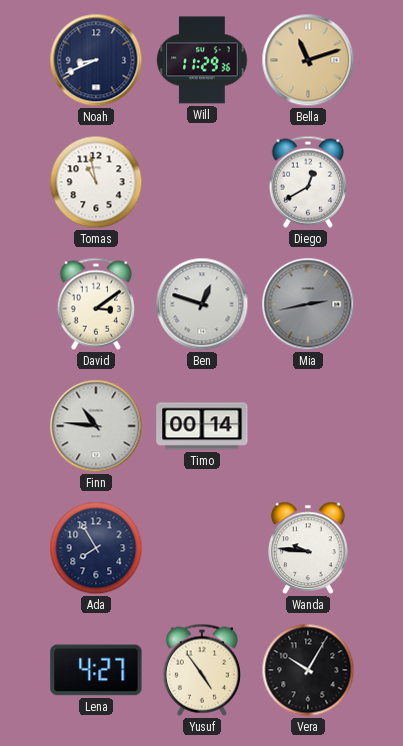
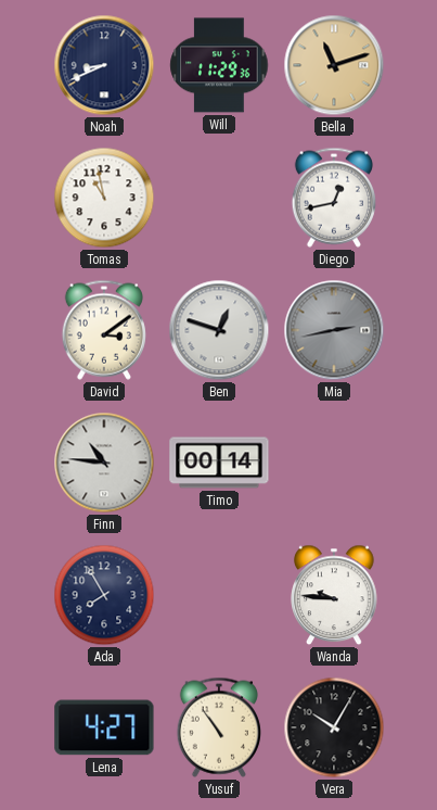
Diego: 12:40 -> 12:43
Yusuf: 4:54 -> 10:54
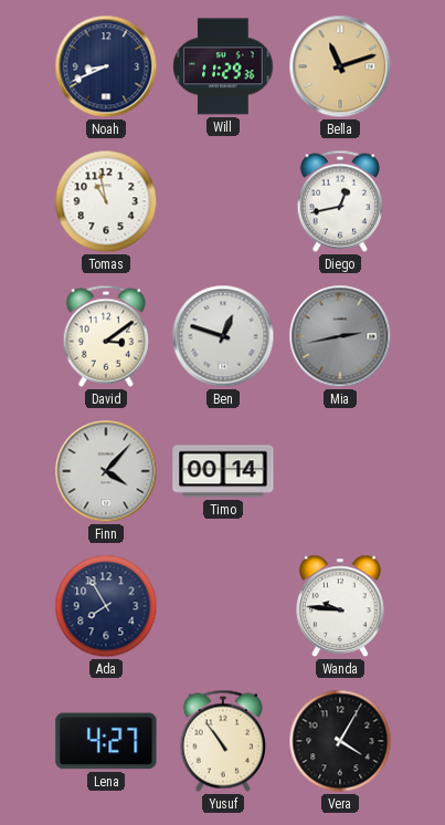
Finn: 10:46 -> 4:07
Vera: 10:05 -> 4:05
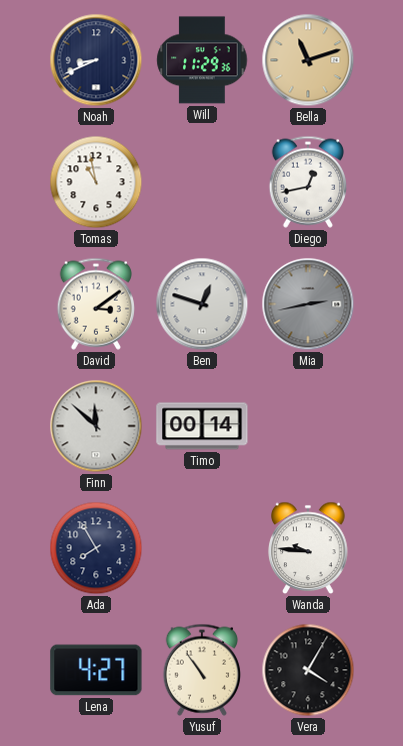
Finn: 4:07 -> 11:52
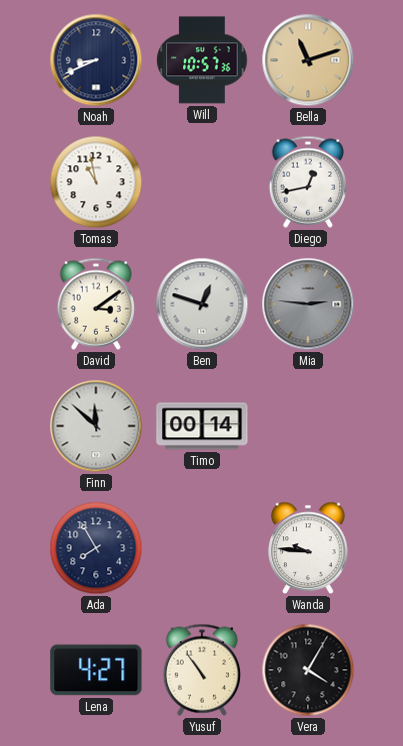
Will: 11:29 -> 10:57
Mia: 2:43 -> 2:46
